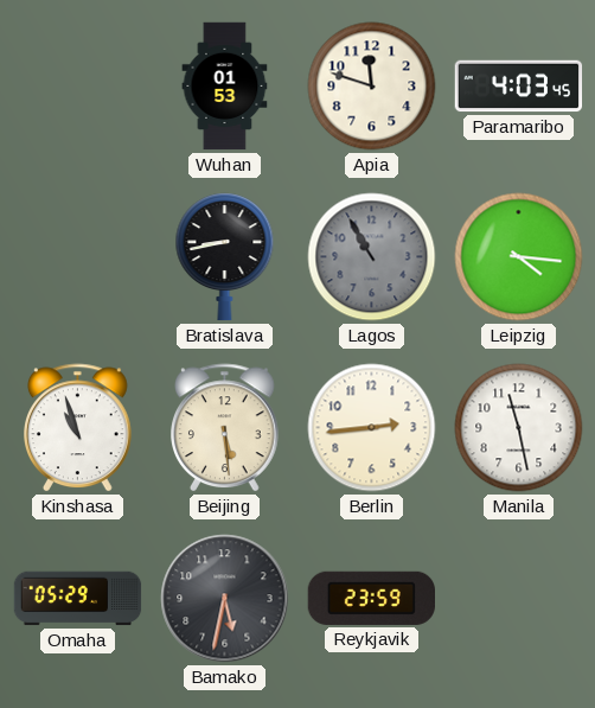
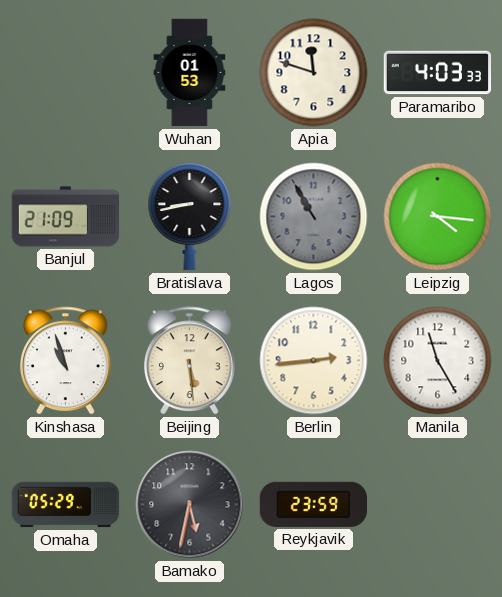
Paramaribo: 4:03:45 -> 4:03:33
Banjul: none -> 21:09
Manila: 11:28 -> 11:25
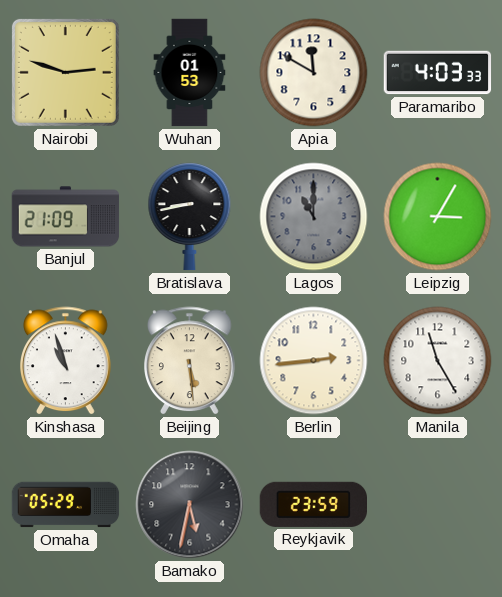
Nairobi: none -> 2:48
Apia: 11:48 -> 11:50
Lagos: 10:55 -> 11:00
Leipzig: 4:16 -> 3:05
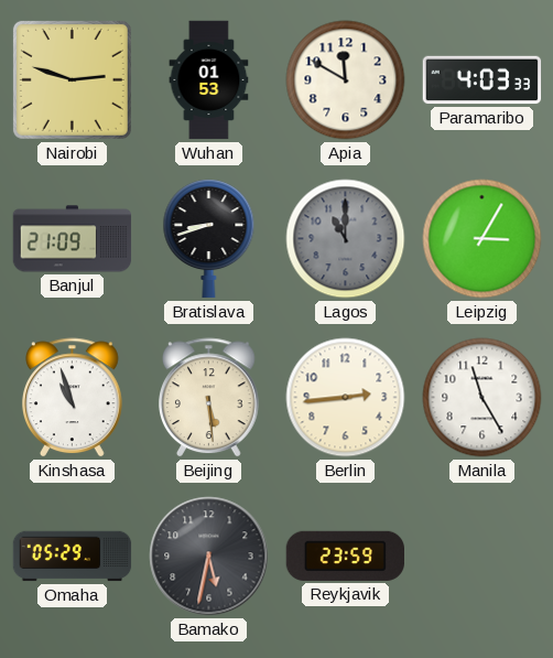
Bratislava: 8:43 -> 8:42
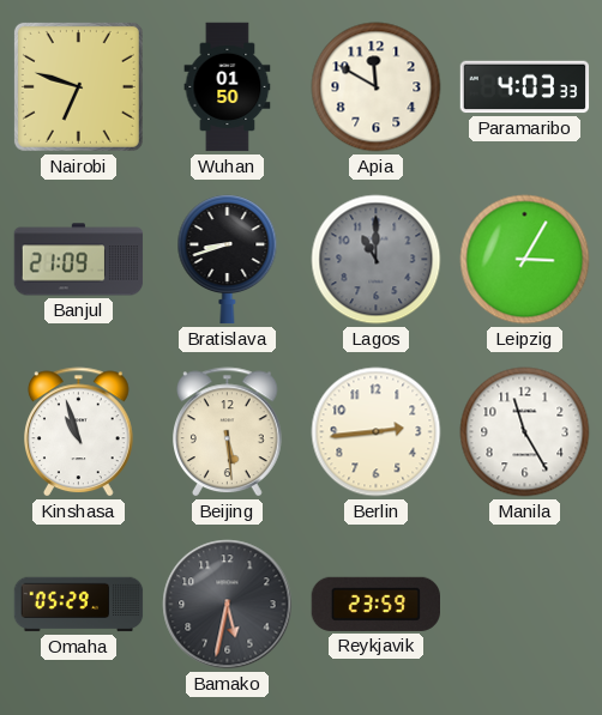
Nairobi: 2:48 -> 6:48
Wuhan: 01:53 -> 01:50
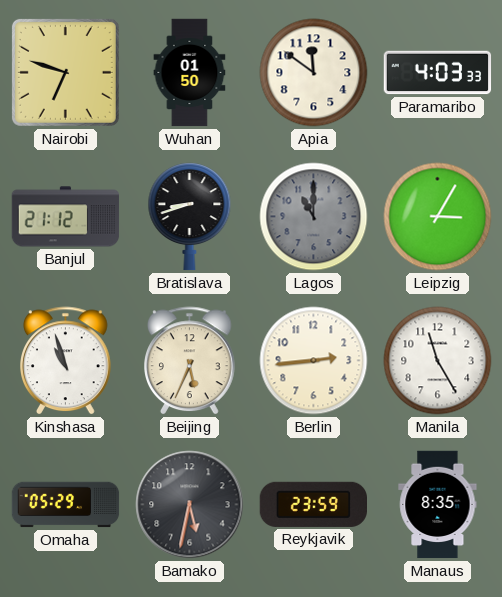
Apia: 11:50 -> 11:51
Banjul: 21:09 -> 21:12
Beijing: 5:29 -> 5:34
Manaus: none -> 8:35
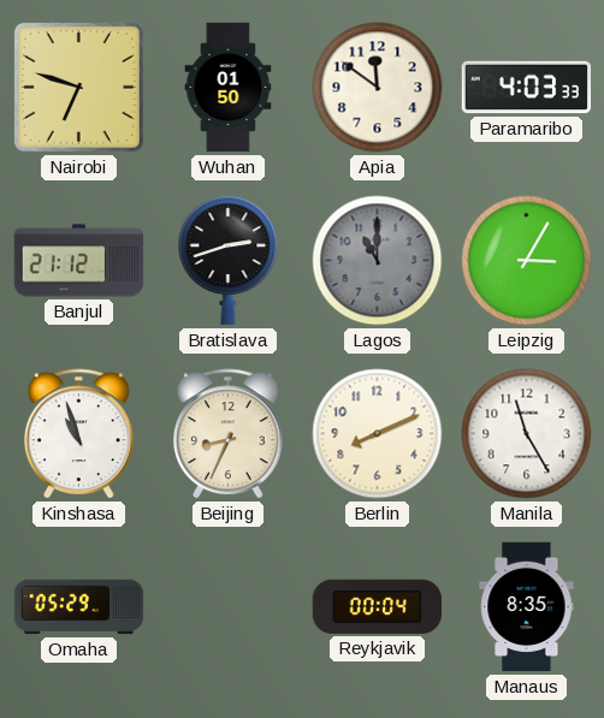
Bratislava: 8:42 -> 2:42
Beijing: 5:34 -> 8:34
Berlin: 2:44 -> 8:11
Bamako: 5:32 -> none
Reykjavik: 23:59 -> 00:04
